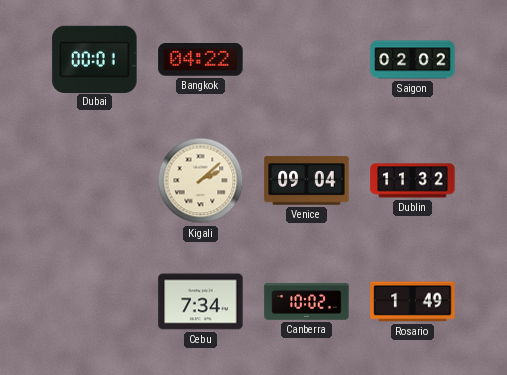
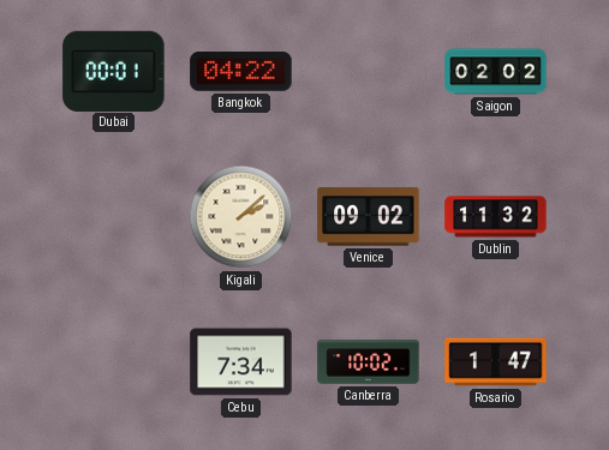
Venice: 09:04 -> 09:02
Rosario: 1:49 -> 1:47
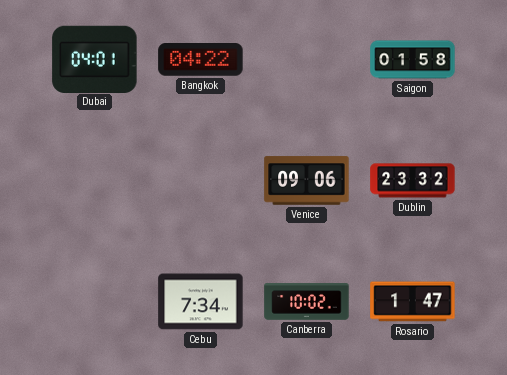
Dubai: 00:01 -> 04:01
Saigon: 02:02 -> 01:58
Kigali: 2:08 -> none
Venice: 09:02 -> 09:06
Dublin: 11:32 -> 23:32
